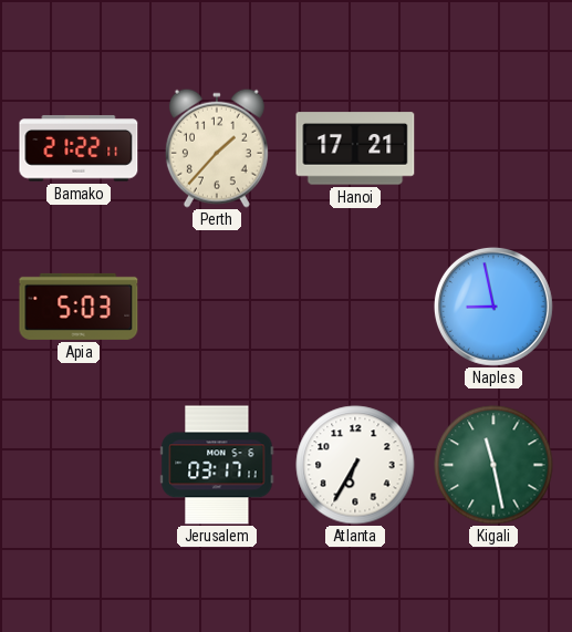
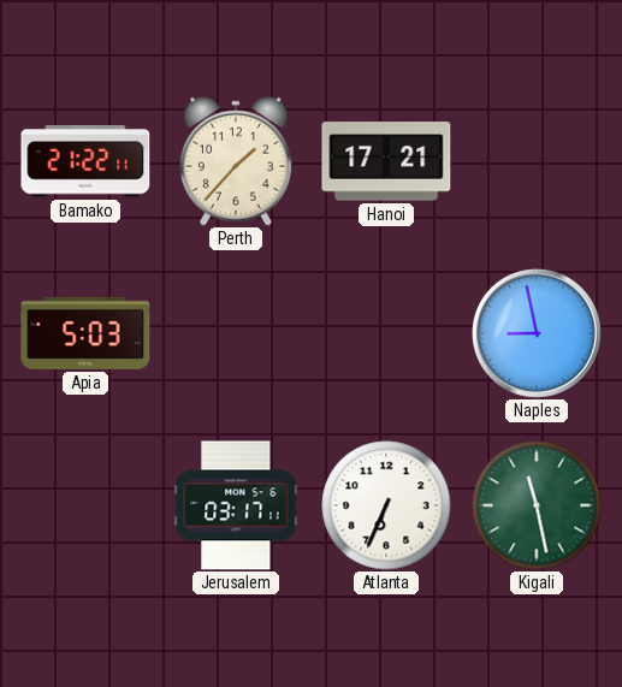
Atlanta: 6:35 -> 6:34
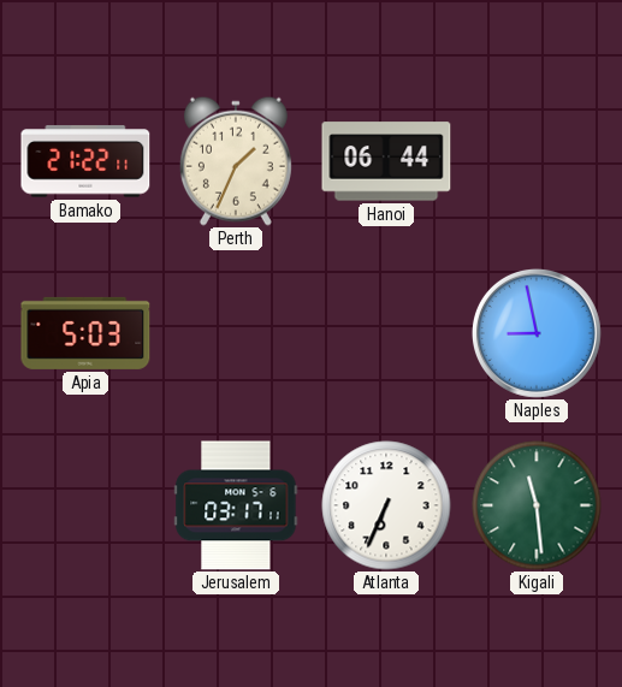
Perth: 1:37 -> 1:34
Hanoi: 17:21 -> 06:44
Kigali: 11:28 -> 11:29
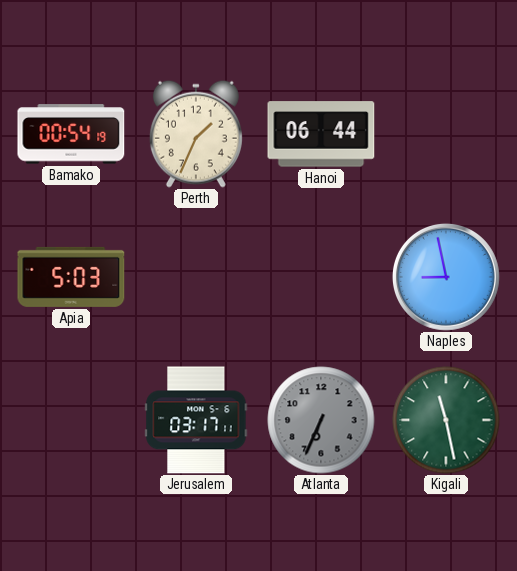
Bamako: 21:22 -> 00:54
Atlanta dial: white -> grey
Kigali: 11:29 -> 11:28
